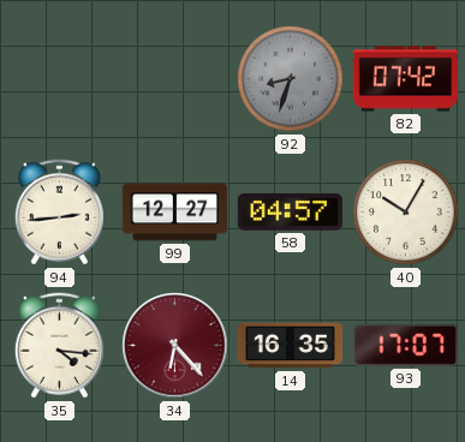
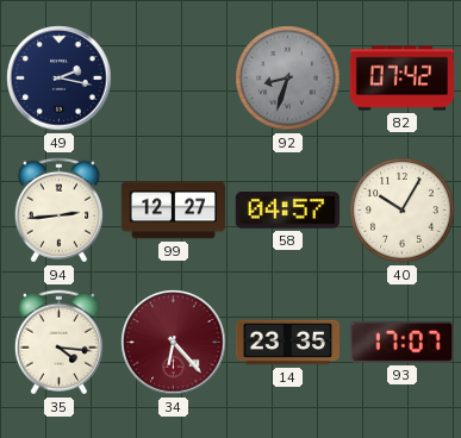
49: none -> 2:17
14: 16:35 -> 23:35
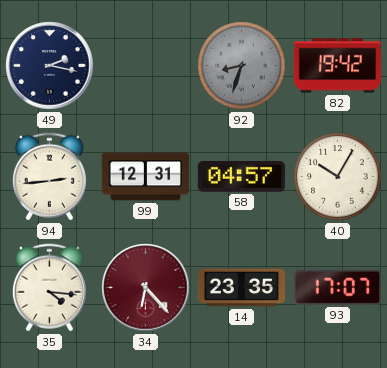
82: 07:42 -> 19:42
99: 12:27 -> 12:31
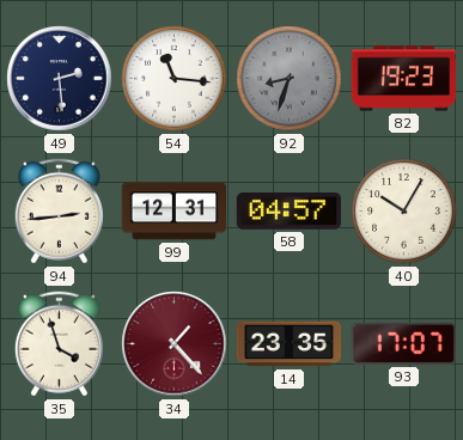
49: 2:17 -> 2:29
54: none -> 11:16
82: 19:42 -> 19:23
35: 4:16 -> 3:57
34: 6:23 -> 1:23
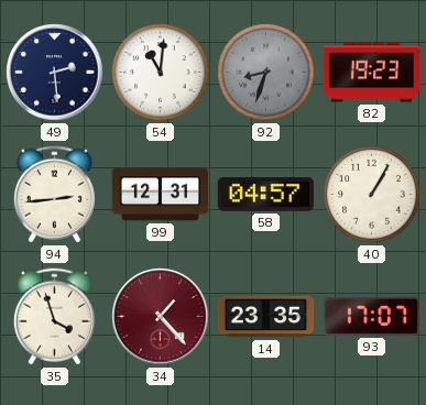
54: 11:16 -> 11:01
40: 10:05 -> 1:05
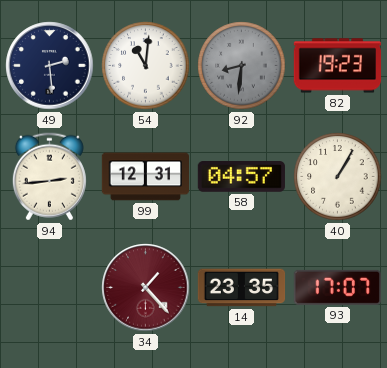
92: 8:33 -> 8:31
35: 3:57 -> none
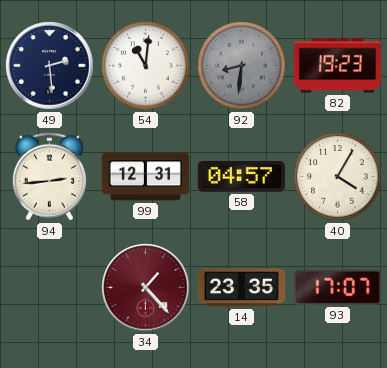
40: 1:05 -> 4:05
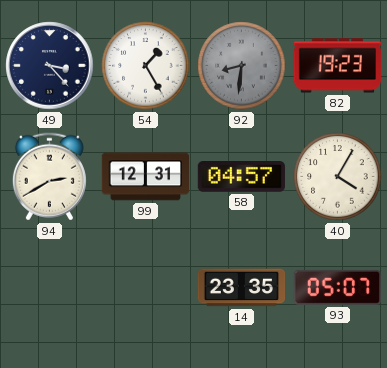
49: 2:29 -> 3:23
54: 11:01 -> 1:25
94: 2:44 -> 2:40
34: 1:23 -> none
93: 17:07 -> 05:07
